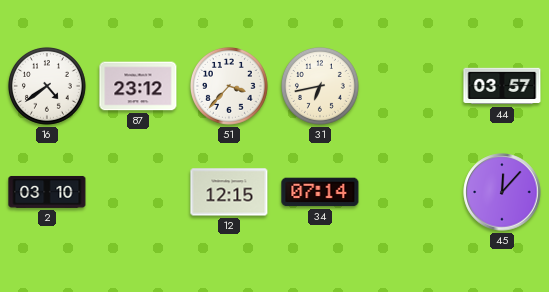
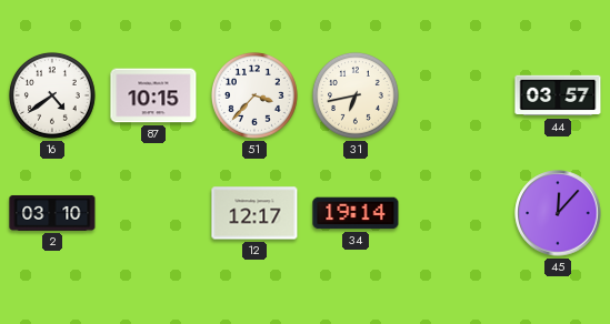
87: 23:12 -> 10:15
12: 12:15 -> 12:17
34: 07:14 -> 19:14
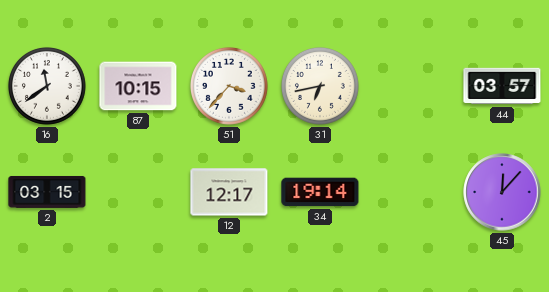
16: 4:39 -> 11:39
2: 03:10 -> 03:15
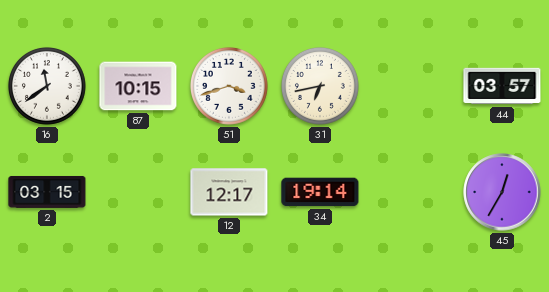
51: 3:37 -> 3:42
45: 12:07 -> 12:35
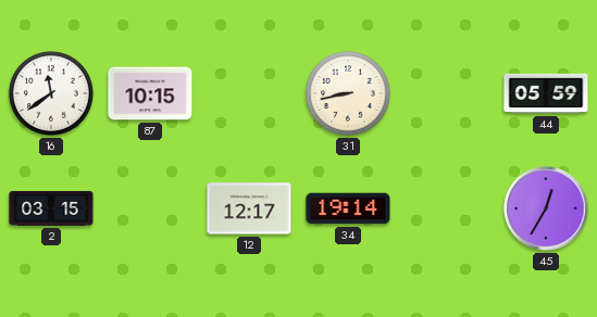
51: 3:42 -> none
31: 6:43 -> 8:43
44: 03:57 -> 05:59
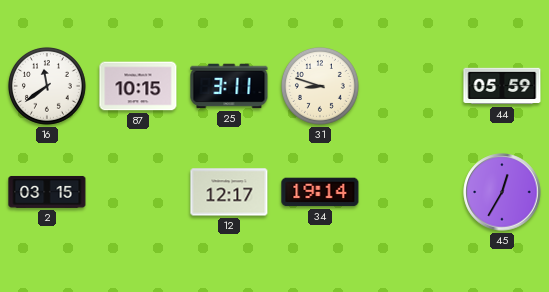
25: none -> 3:11
31: 8:43 -> 8:48
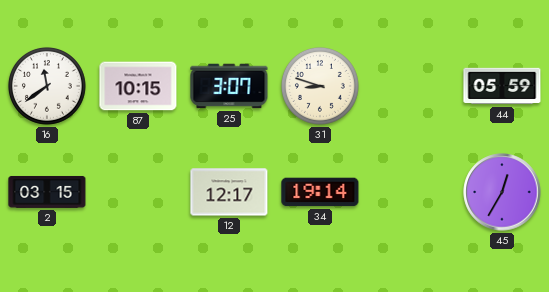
25: 3:11 -> 3:07
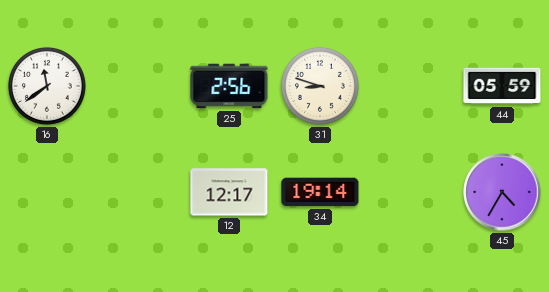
87: 10:15 -> none
25: 3:07 -> 2:56
2: 03:15 -> none
45: 12:35 -> 4:35
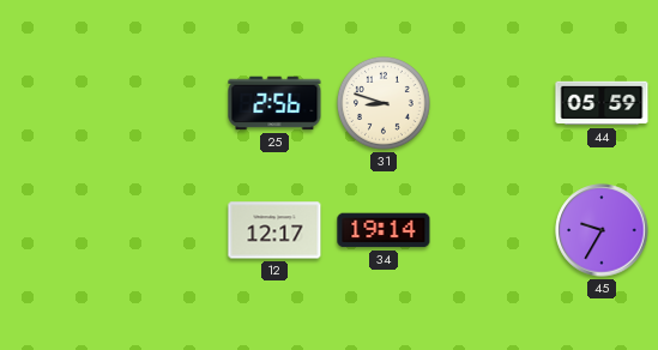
16: 11:39 -> none
45: 4:35 -> 9:35
